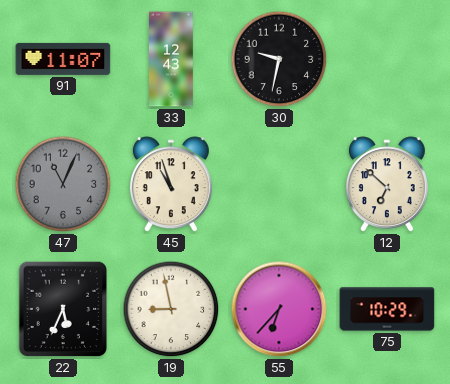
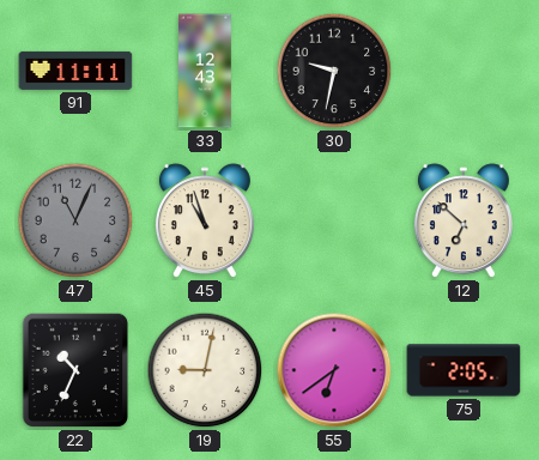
91: 11:07 -> 11:11
22: 5:34 -> 10:34
19: 8:58 -> 9:02
55: 6:37 -> 6:39
75: 10:29 -> 2:05
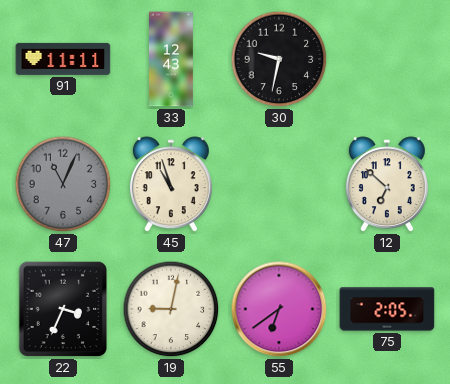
22: 10:34 -> 3:34
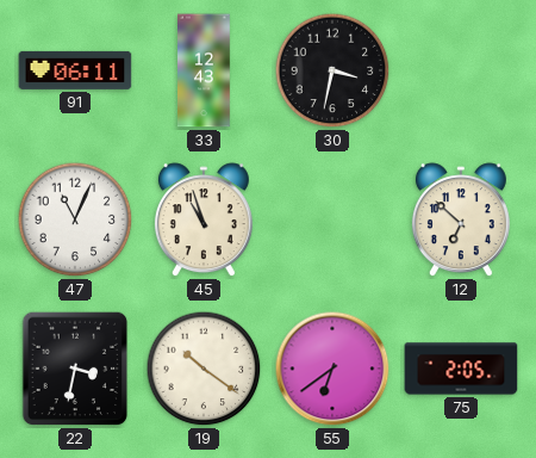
91: 11:11 -> 06:11
30: 9:32 -> 3:32
47 dial: grey -> white
22: 3:34 -> 3:32
19: 9:02 -> 10:21
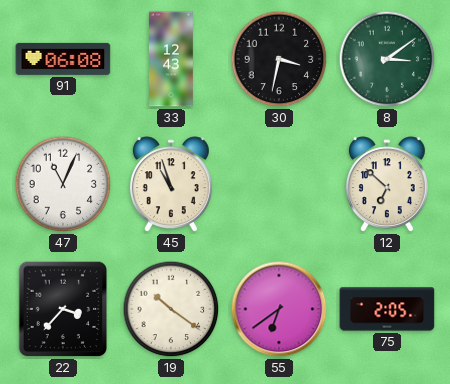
91: 06:11 -> 06:08
8: none -> 3:09
22: 3:32 -> 3:37
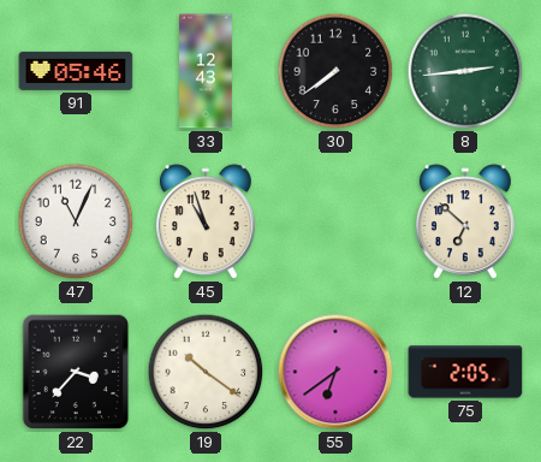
91: 06:08 -> 05:46
30: 3:32 -> 7:39
8: 3:09 -> 2:44
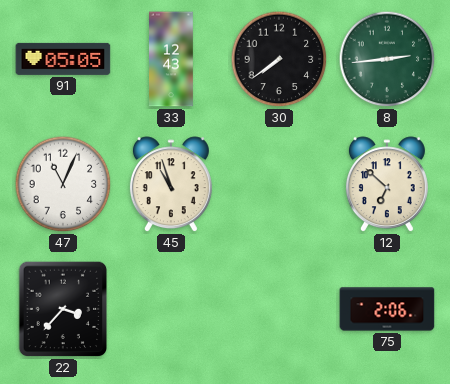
91: 05:46 -> 05:05
19: 10:21 -> none
55: 6:39 -> none
75: 2:05 -> 2:06
